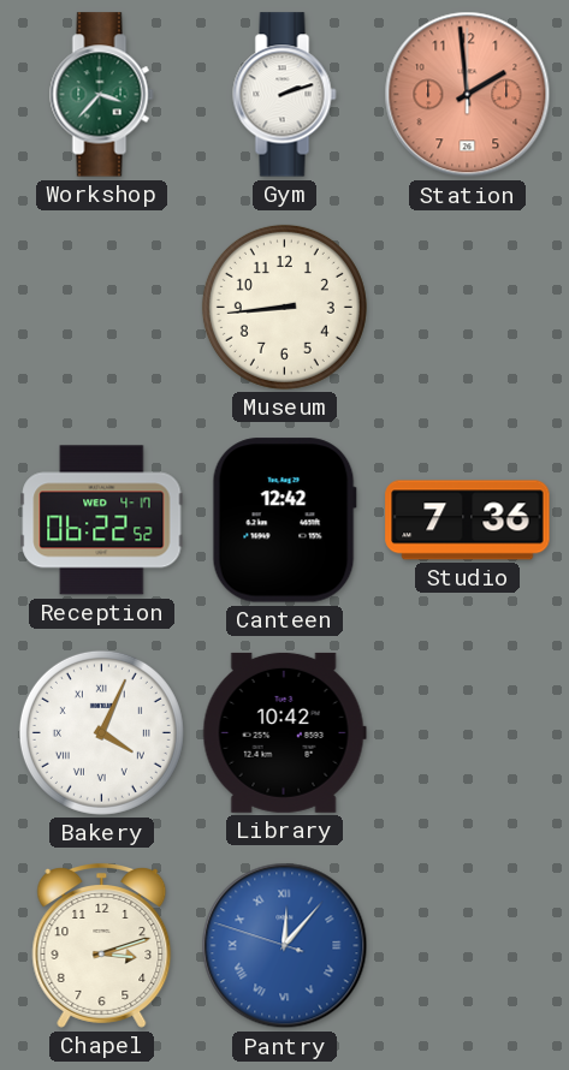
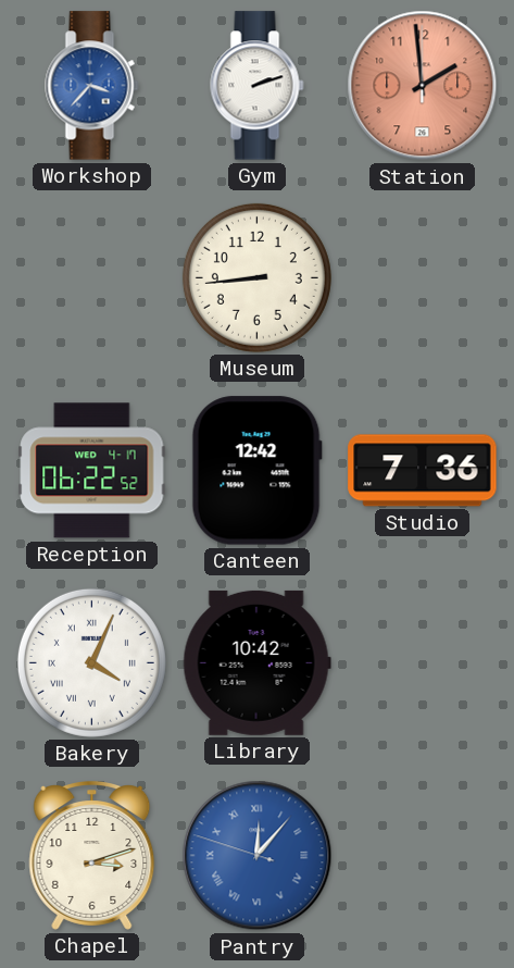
Workshop dial: green -> blue
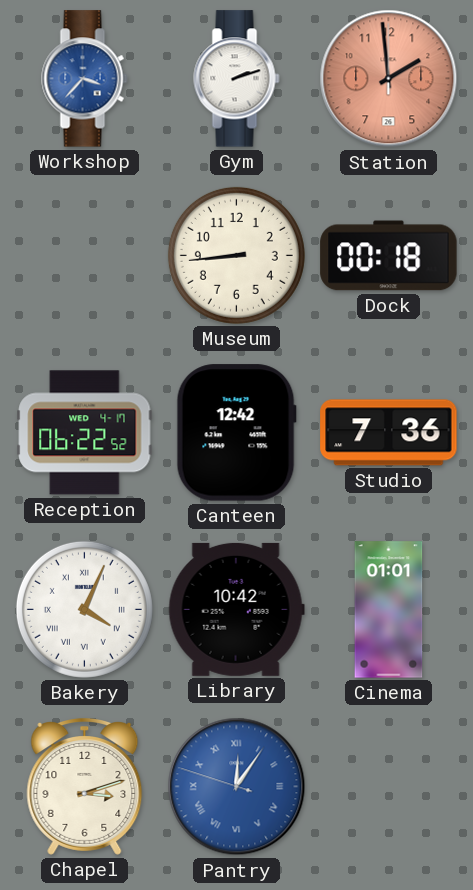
Dock: none -> 00:18
Cinema: none -> 01:01
Pantry: 12:06 -> 12:05
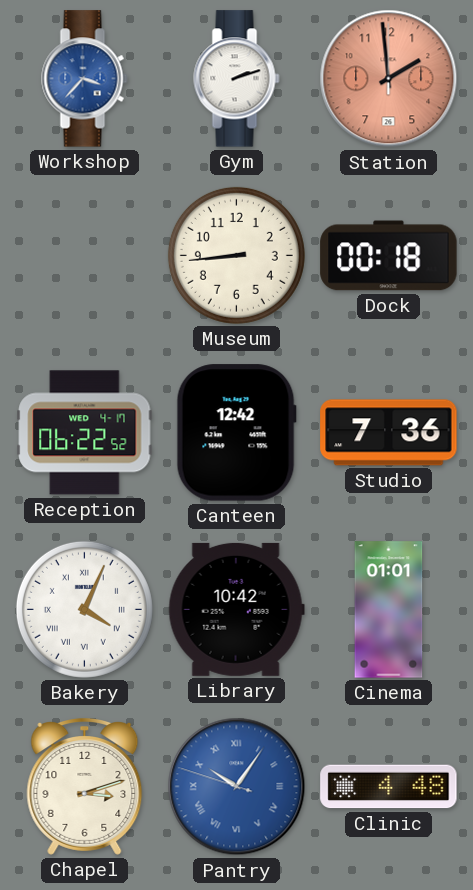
Pantry: 12:05 -> 10:05
Clinic: none -> 4:48
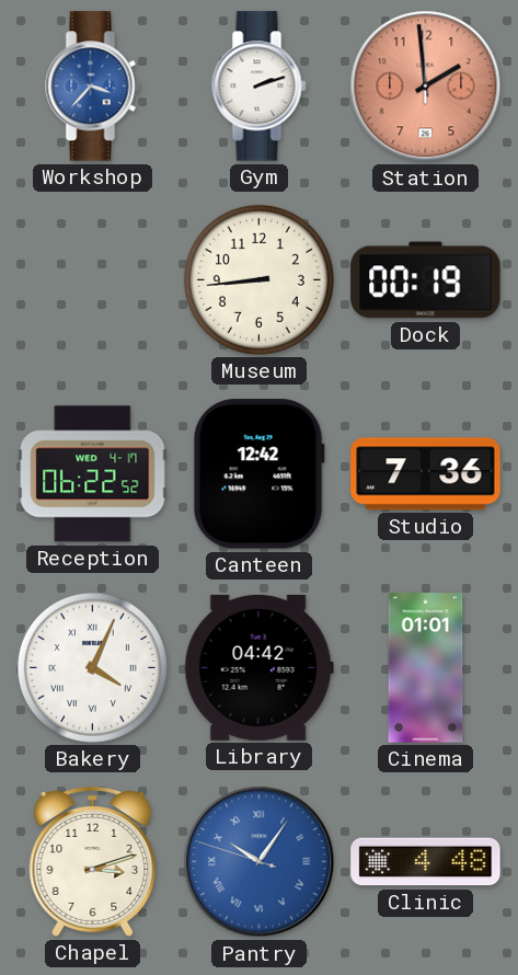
Dock: 00:18 -> 00:19
Library: 10:42 -> 04:42
